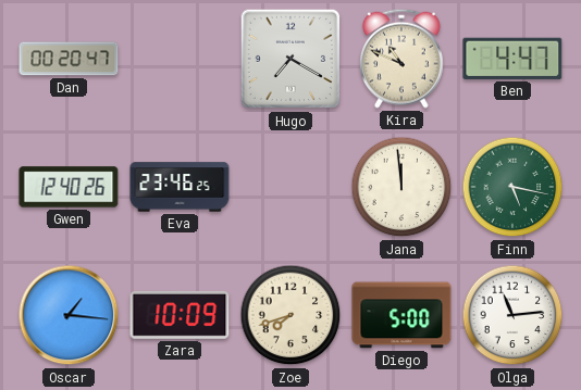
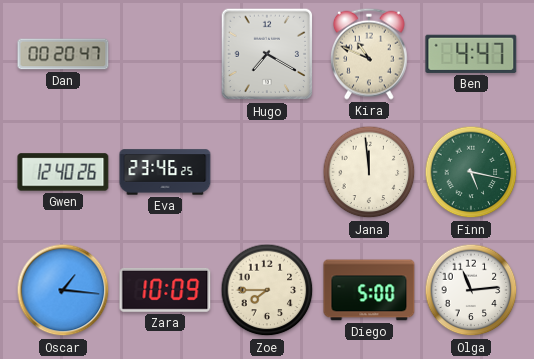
Zoe: 7:42 -> 7:45
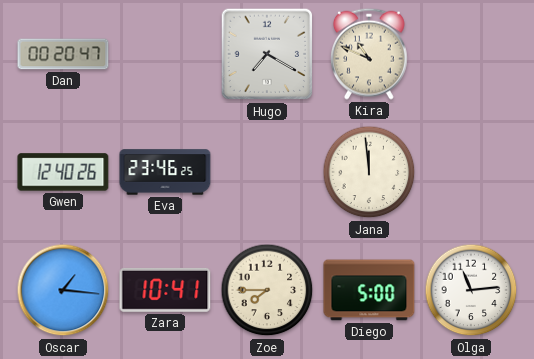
Ben: 4:47 -> none
Finn: 5:17 -> none
Zara: 10:09 -> 10:41
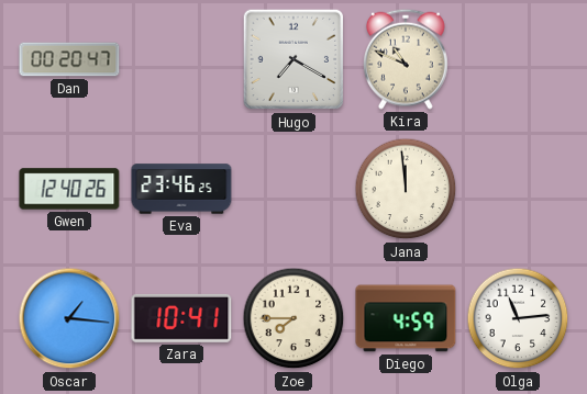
Diego: 5:00 -> 4:59
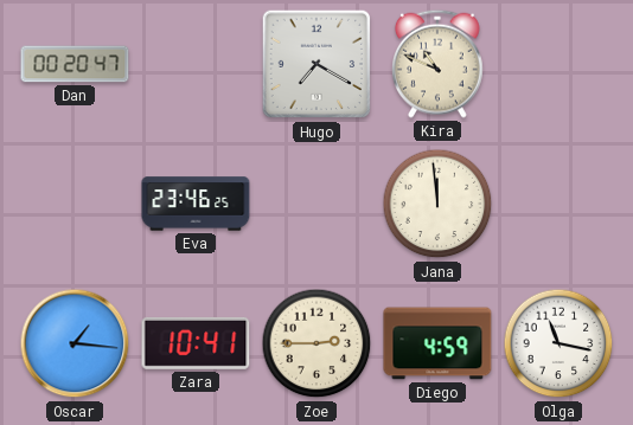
Gwen: 12:40 -> none
Zoe: 7:45 -> 2:45
Olga: 11:14 -> 11:17
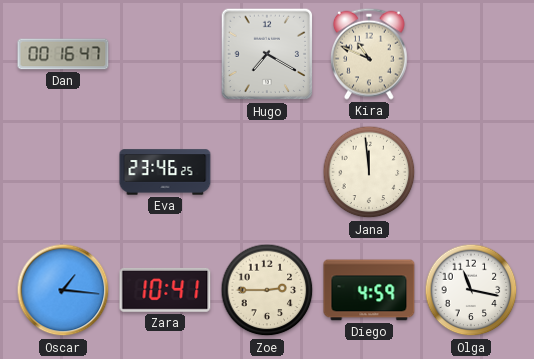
Dan: 00:20 -> 00:16
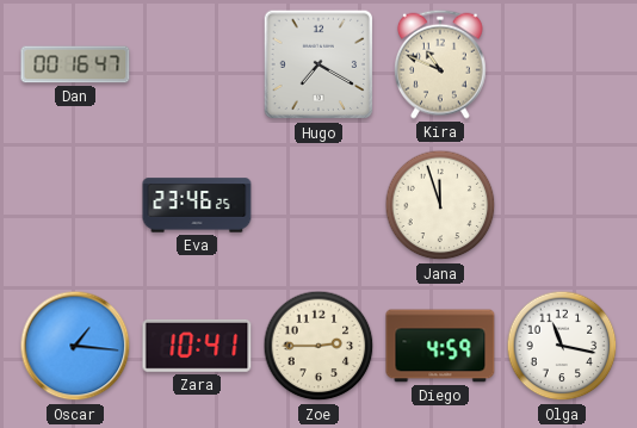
Jana: 11:59 -> 11:57
